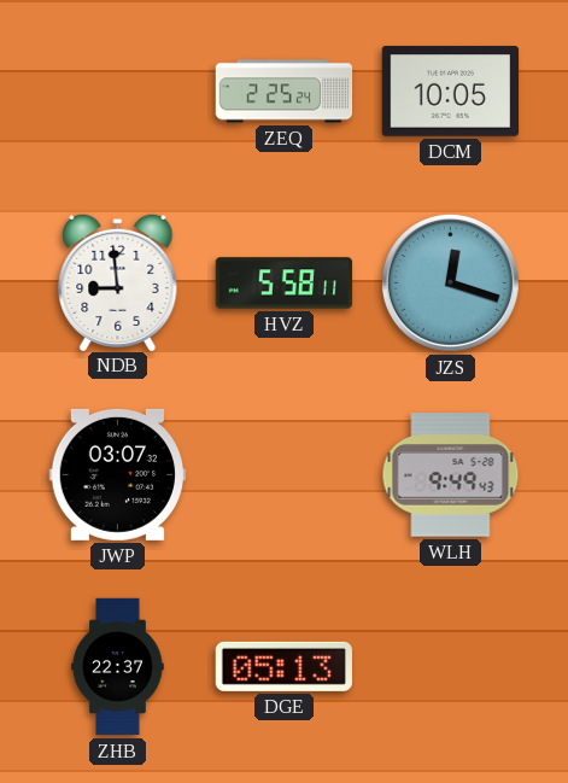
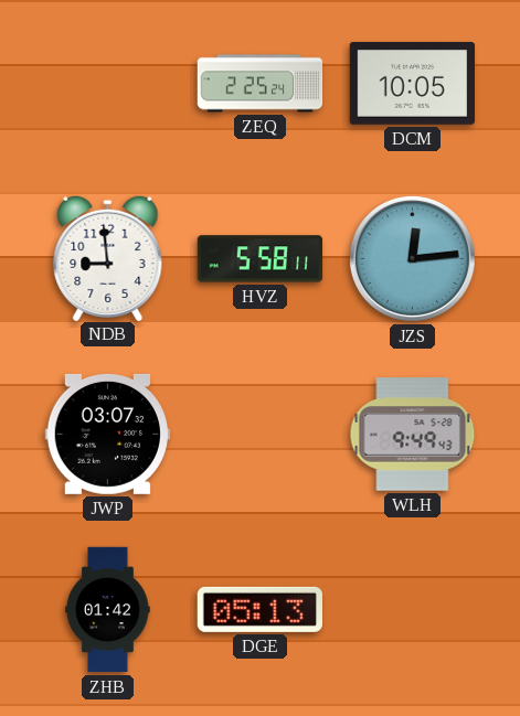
JZS: 12:18 -> 12:14
ZHB: 22:37 -> 01:42
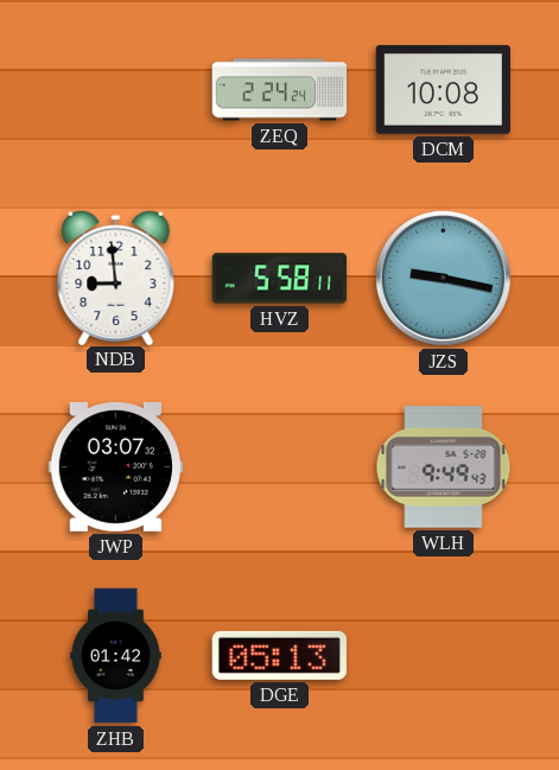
ZEQ: 2:25 -> 2:24
DCM: 10:05 -> 10:08
JZS: 12:14 -> 9:17
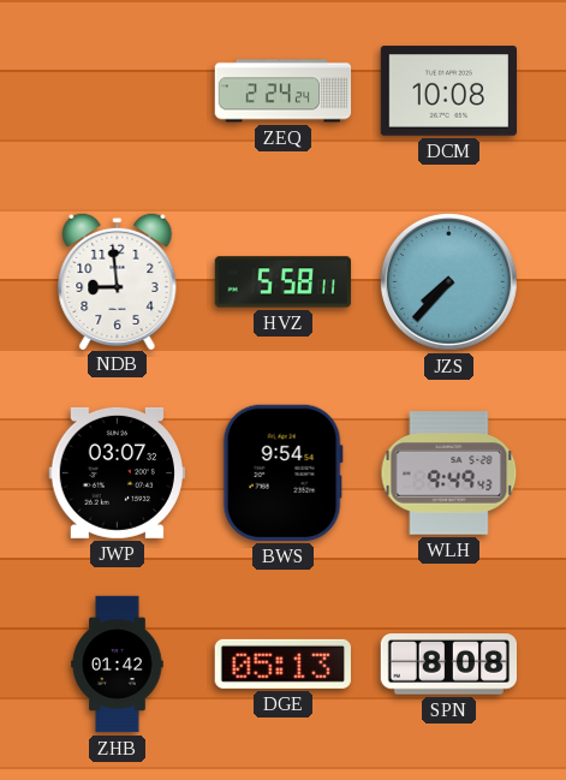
JZS: 9:17 -> 7:37
BWS: none -> 9:54
SPN: none -> 8:08
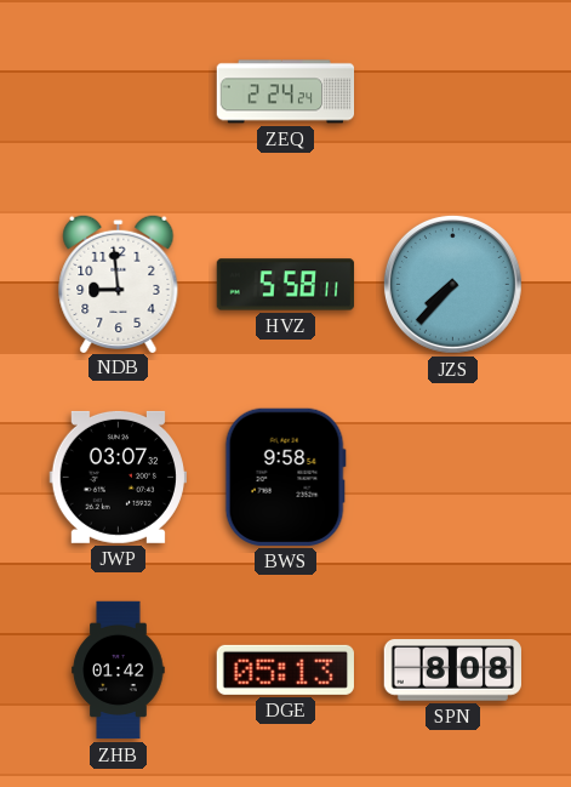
DCM: 10:08 -> none
BWS: 9:54 -> 9:58
WLH: 9:49 -> none
